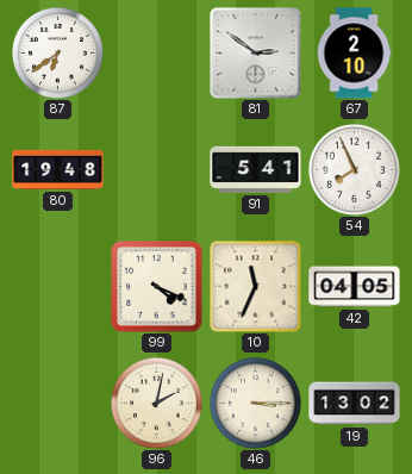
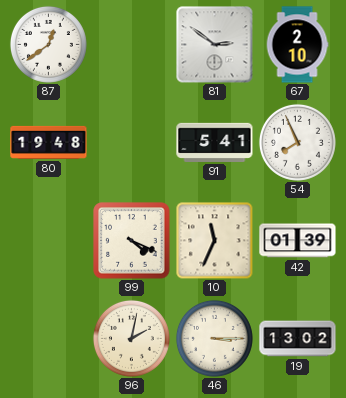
87: 6:39 -> 12:39
42: 04:05 -> 01:39
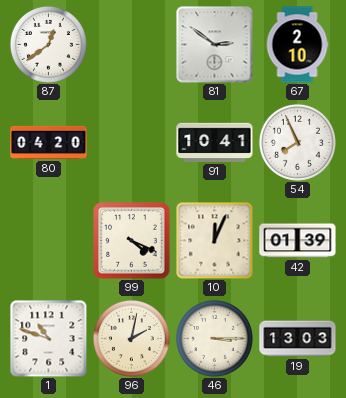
80: 19:48 -> 04:20
91: 5:41 -> 10:41
10: 11:34 -> 12:04
1: none -> 10:48
19: 13:02 -> 13:03
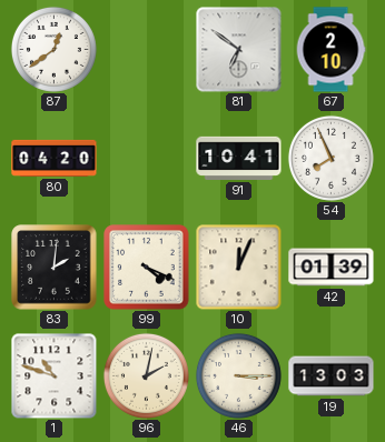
81: 2:51 -> 6:51
83: none -> 2:01
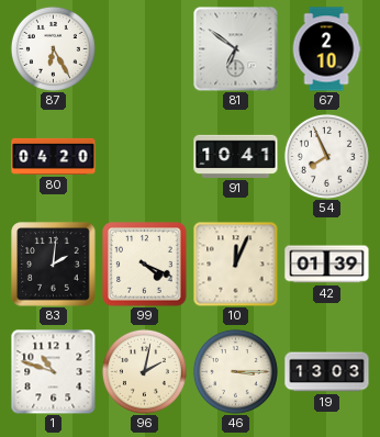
87: 12:39 -> 6:25
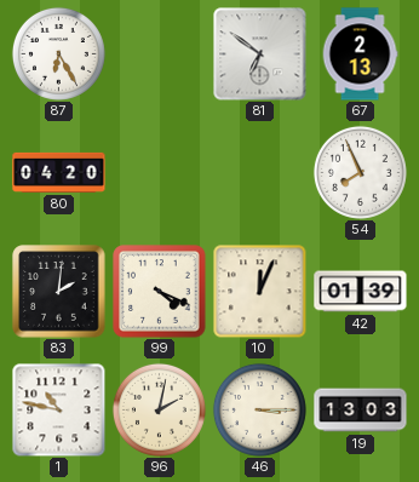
67: 2:10 -> 2:13
91: 10:41 -> none
1: 10:48 -> 10:47
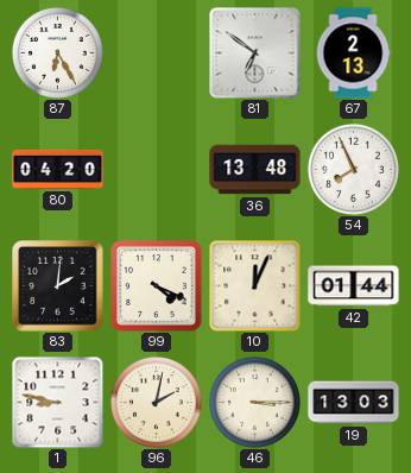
36: none -> 13:48
42: 01:39 -> 01:44
1: 10:47 -> 8:47
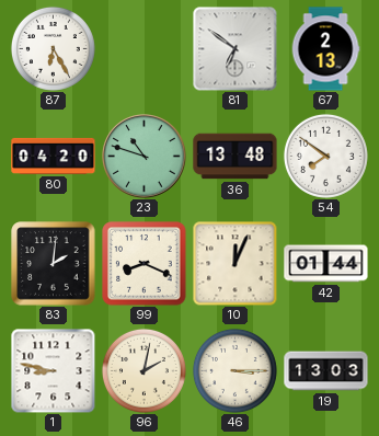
23: none -> 10:48
54: 7:56 -> 7:51
99: 4:19 -> 8:19
